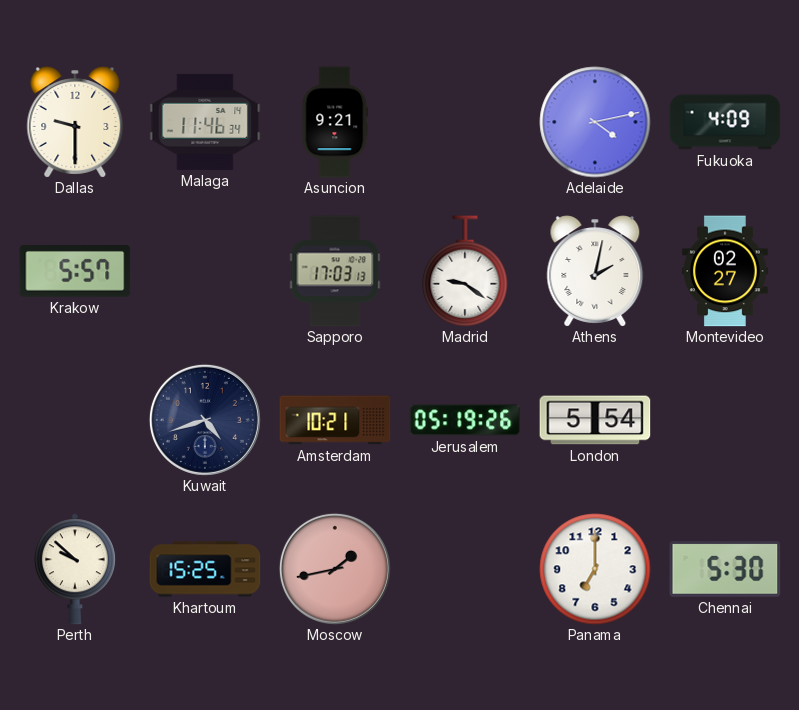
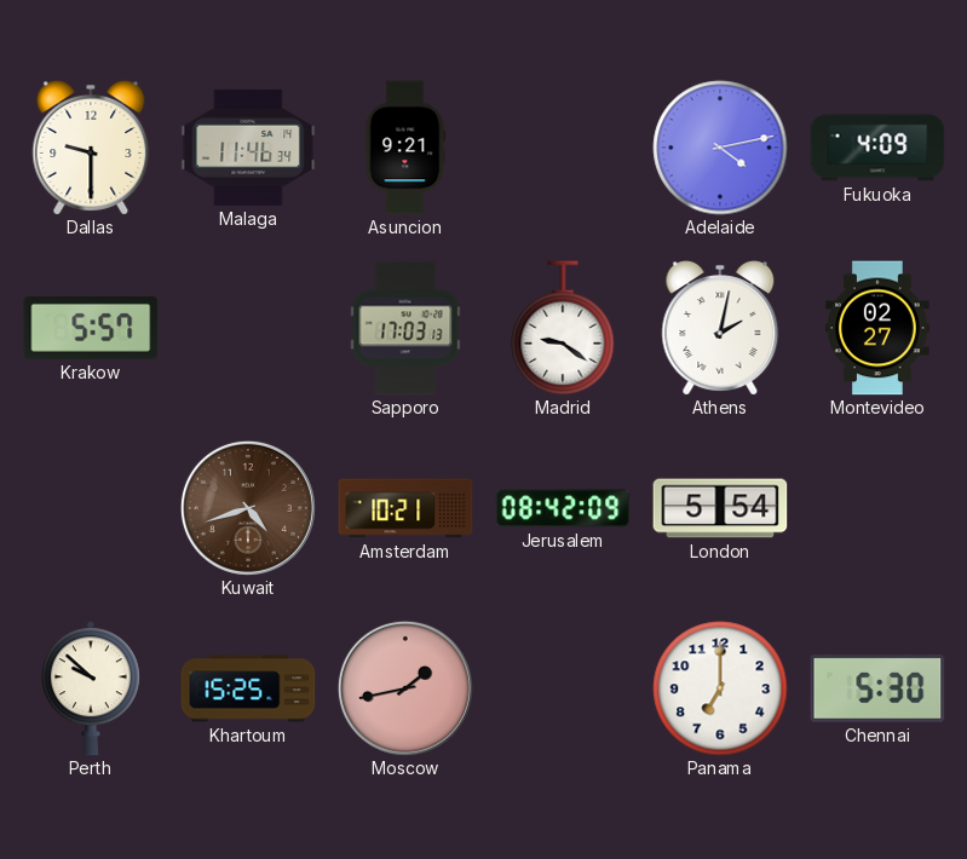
Kuwait dial: navy -> brown
Jerusalem: 05:19 -> 08:42
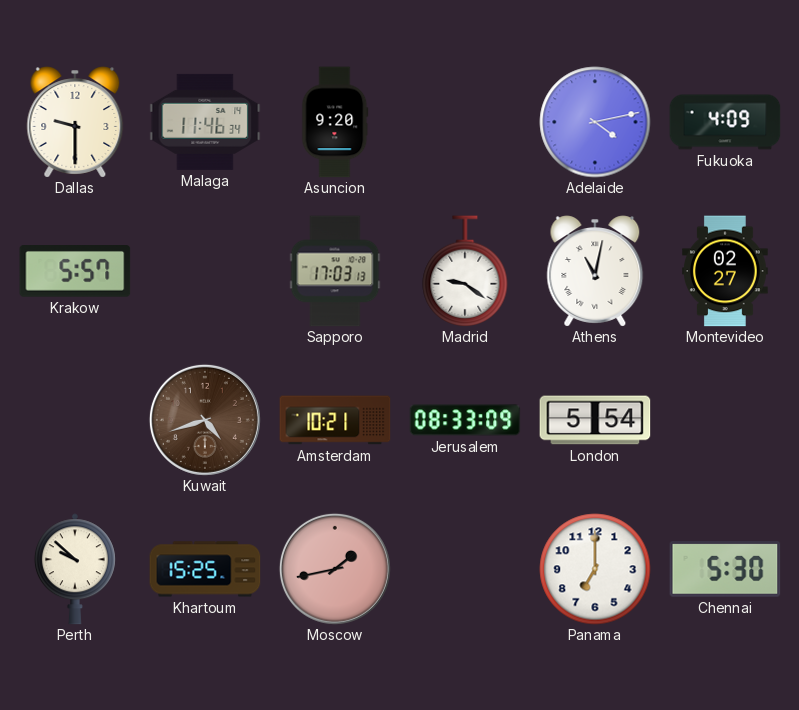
Asuncion: 9:21 -> 9:20
Athens: 2:02 -> 11:02
Jerusalem: 08:42 -> 08:33
